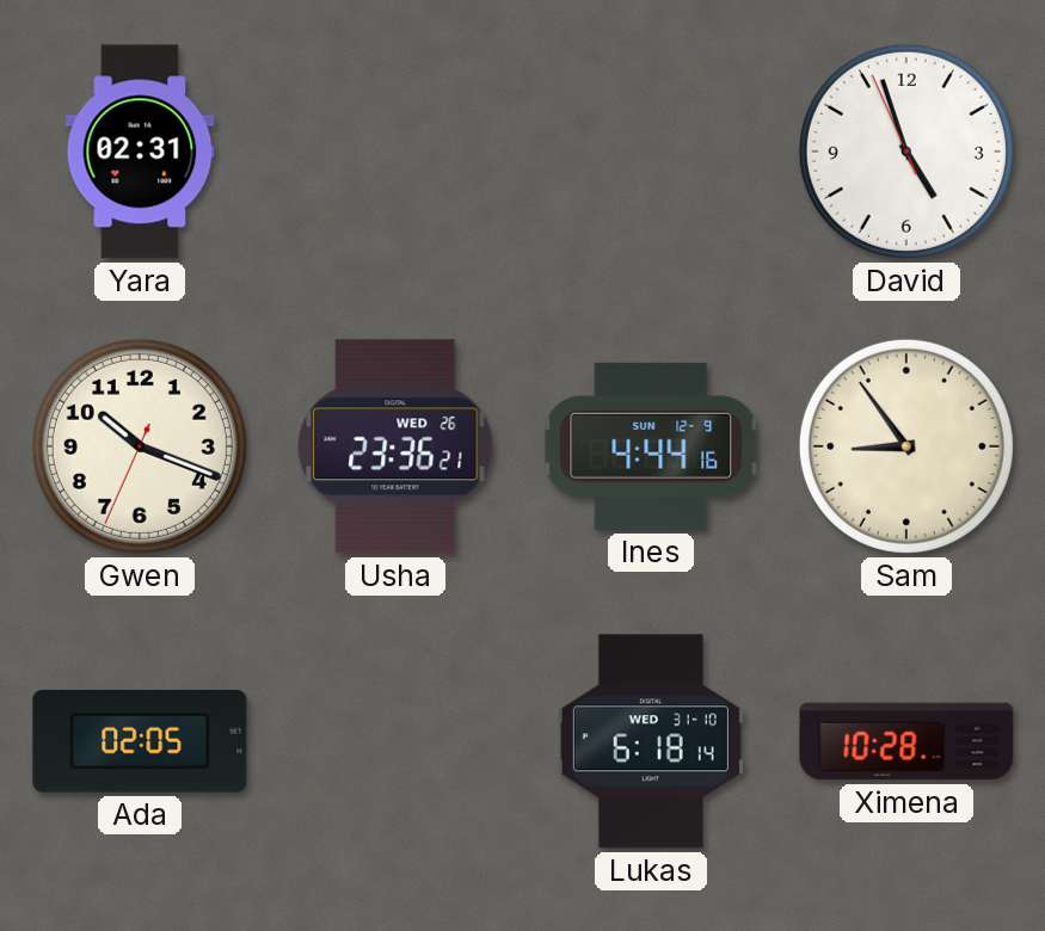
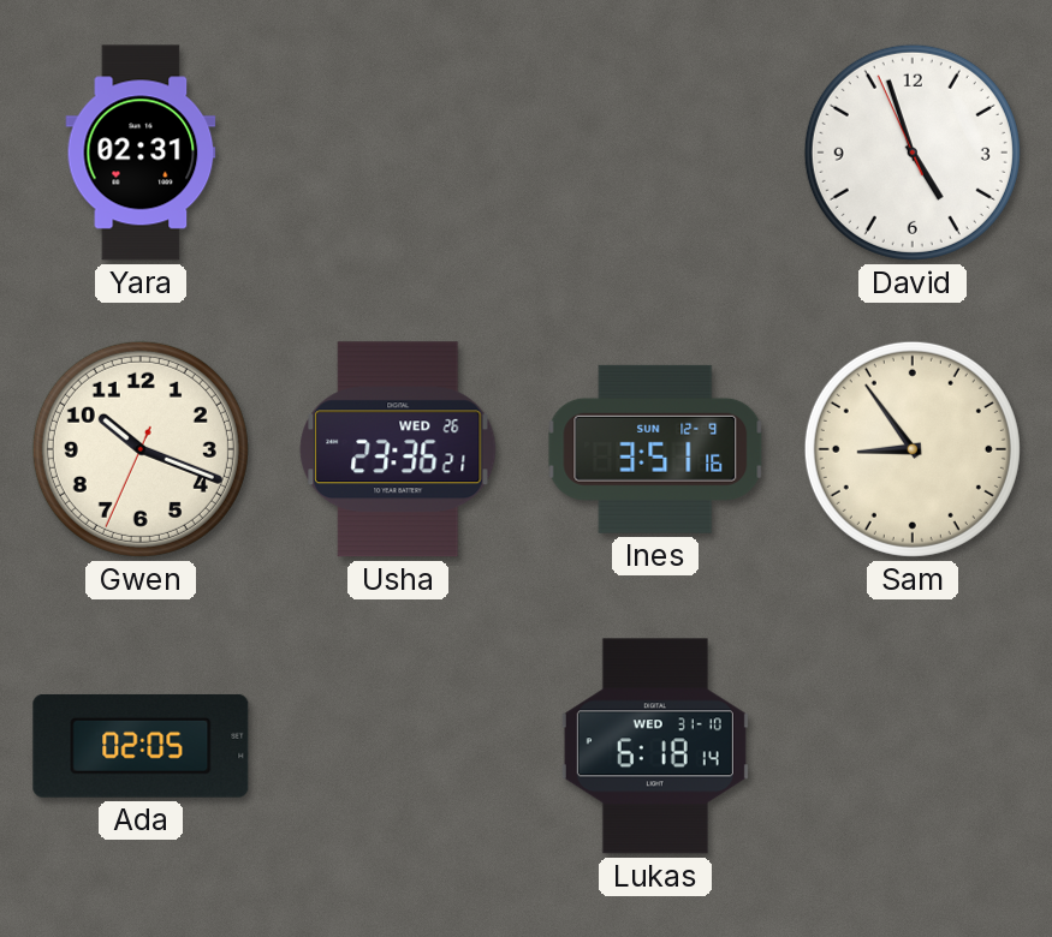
Ines: 4:44 -> 3:51
Ximena: 10:28 -> none
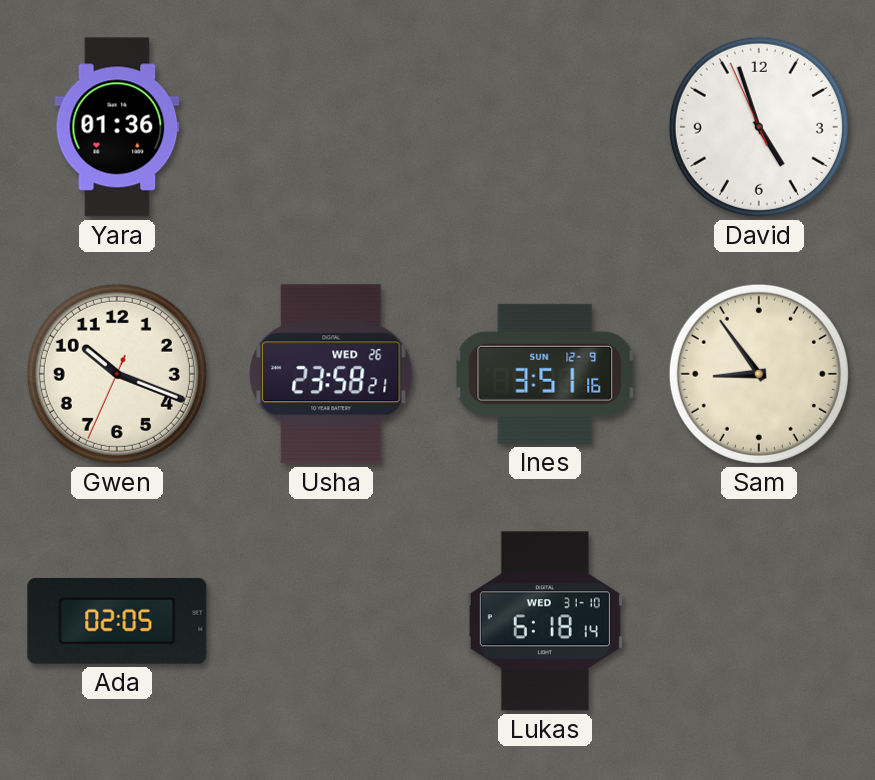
Yara: 02:31 -> 01:36
Usha: 23:36 -> 23:58
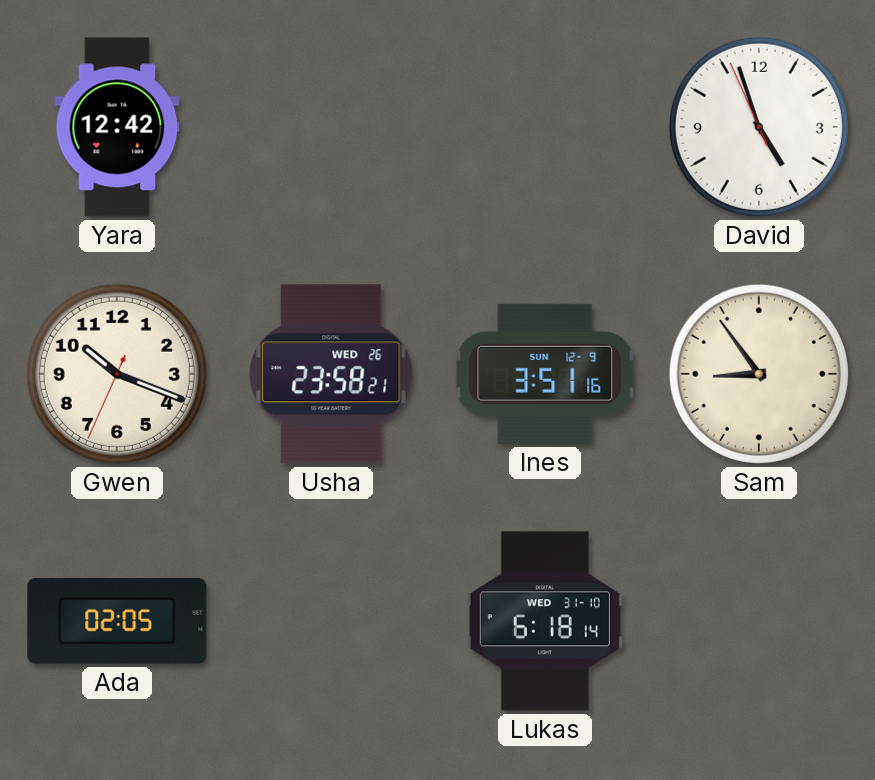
Yara: 01:36 -> 12:42
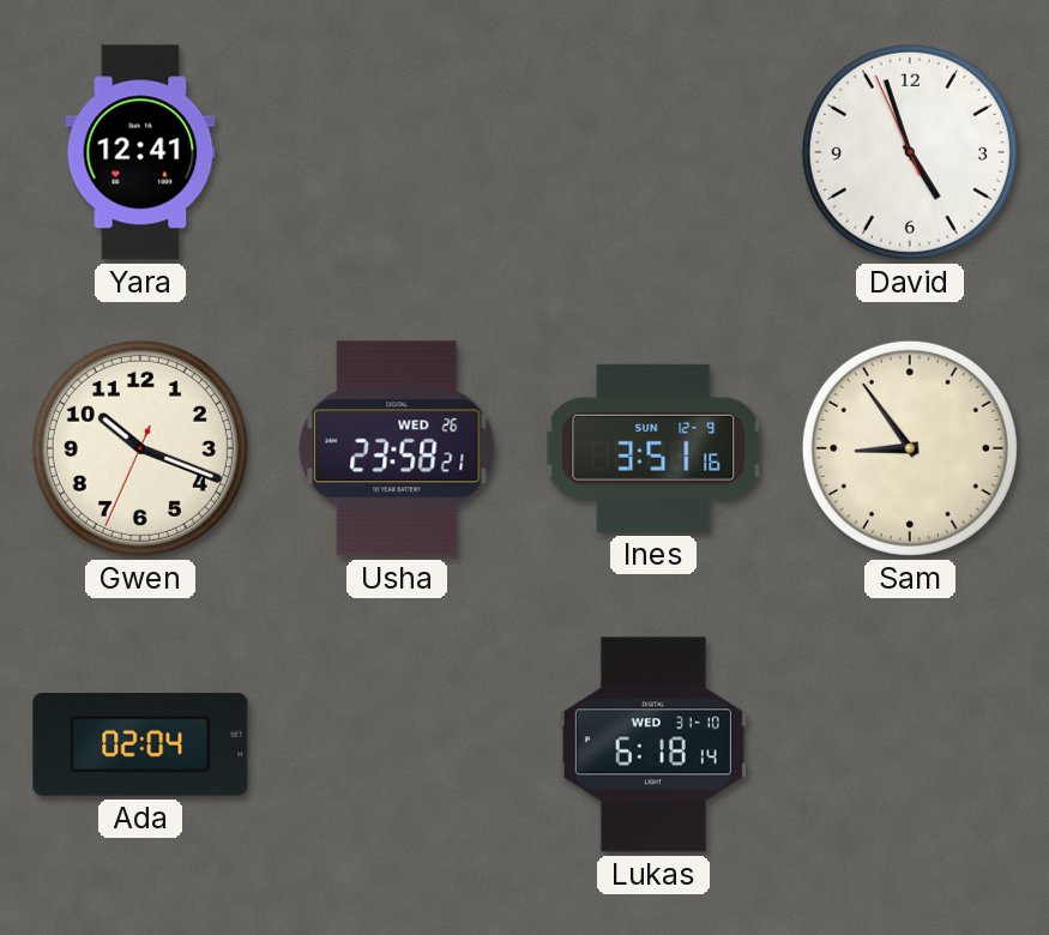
Yara: 12:42 -> 12:41
Ada: 02:05 -> 02:04
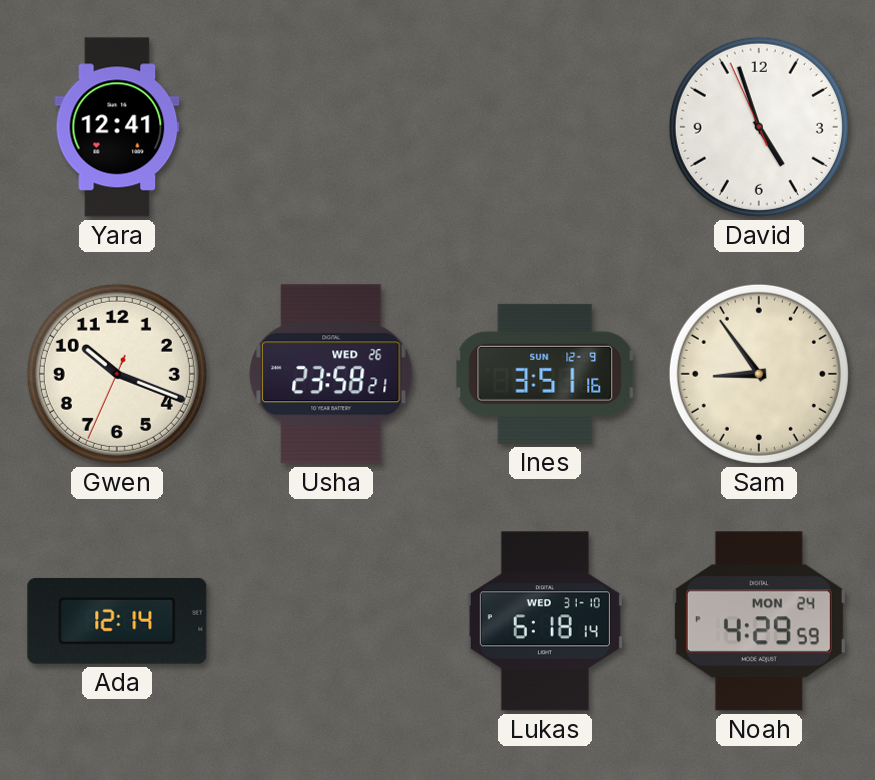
Ada: 02:04 -> 12:14
Noah: none -> 4:29
